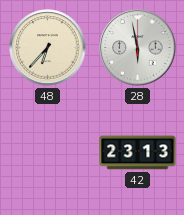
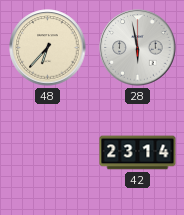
42: 23:13 -> 23:14
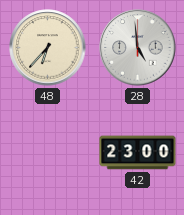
28: 5:58 -> 4:59
42: 23:14 -> 23:00
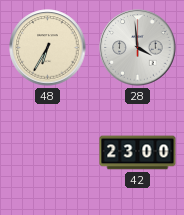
48: 6:37 -> 6:35
28: 4:59 -> 3:59
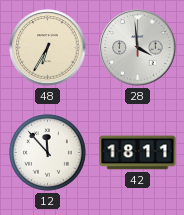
12: none -> 11:53
42: 23:00 -> 18:11
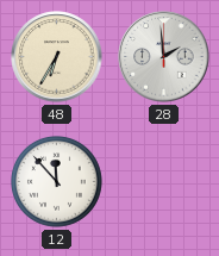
28: 3:59 -> 1:59
42: 18:11 -> none
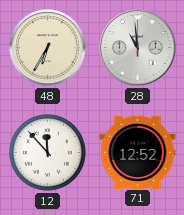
28: 1:59 -> 10:59
71: none -> 12:52
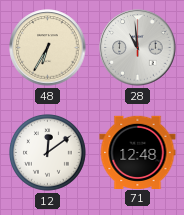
12: 11:53 -> 12:09
71: 12:52 -> 12:48
